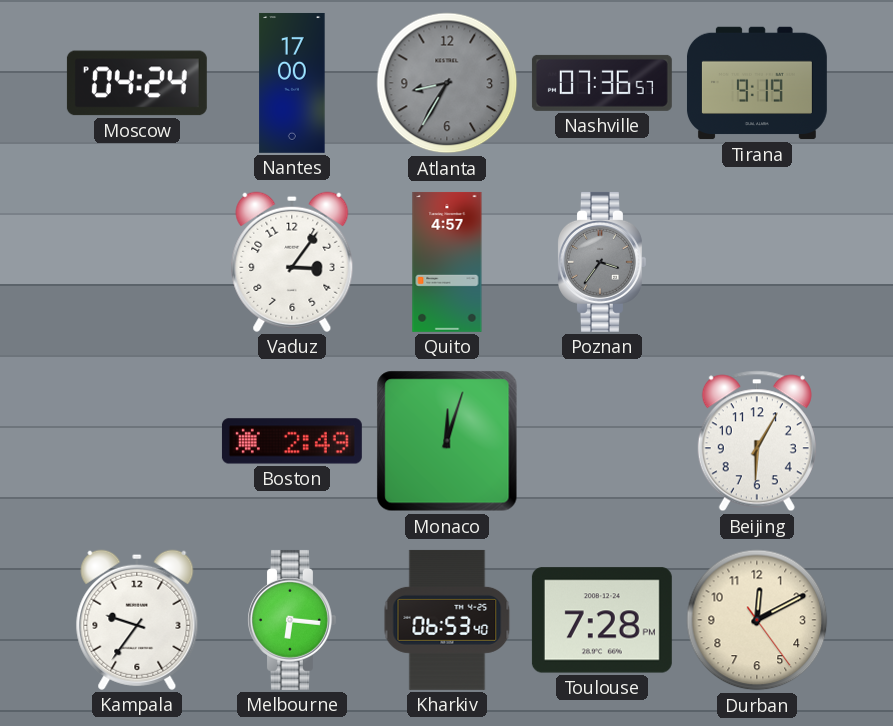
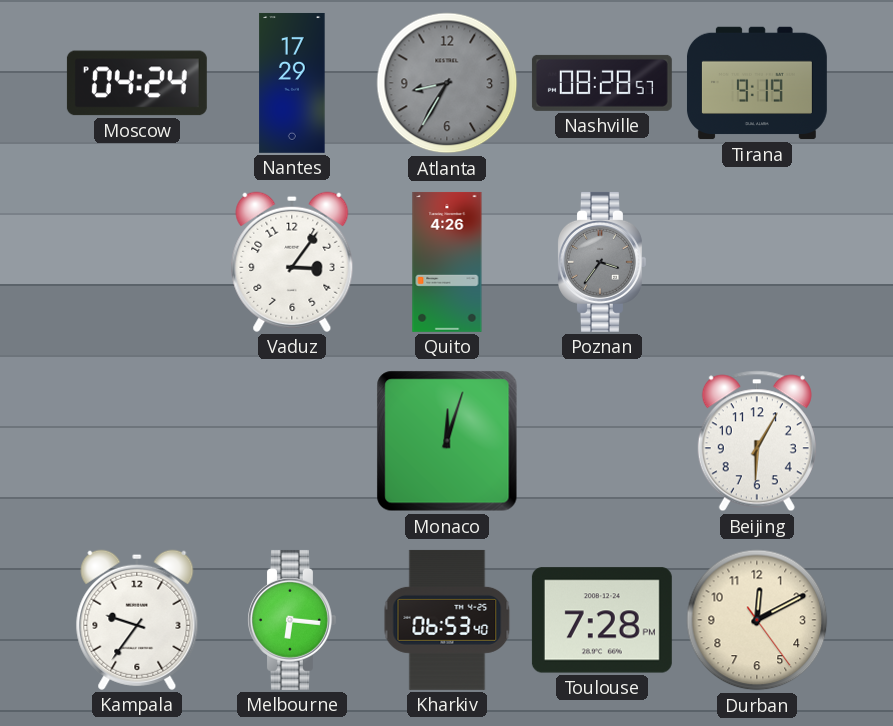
Nantes: 17:00 -> 17:29
Nashville: 07:36 -> 08:28
Quito: 4:57 -> 4:26
Boston: 2:49 -> none
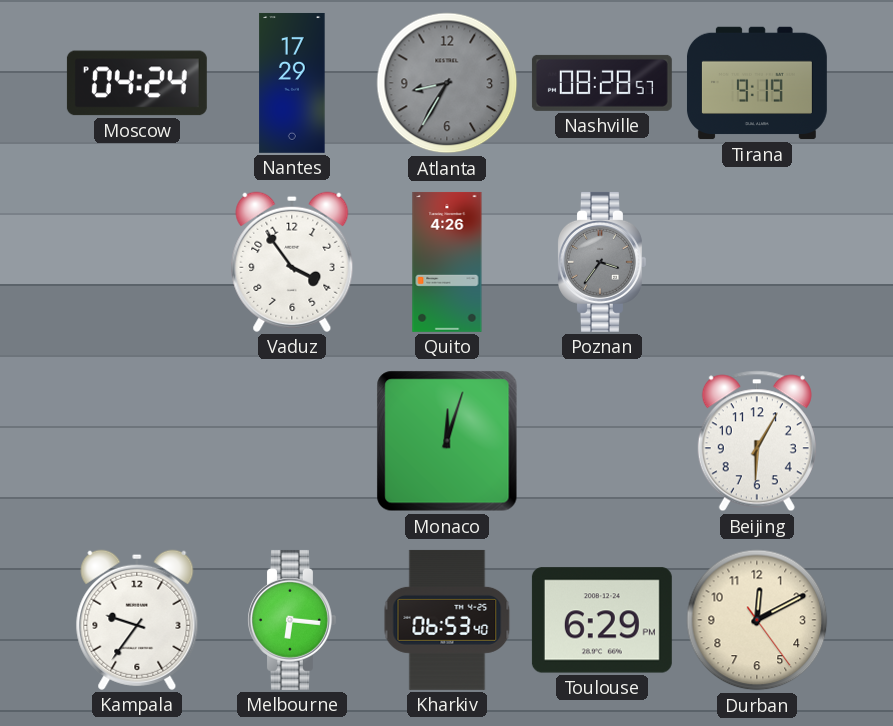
Vaduz: 3:06 -> 3:54
Toulouse: 7:28 -> 6:29
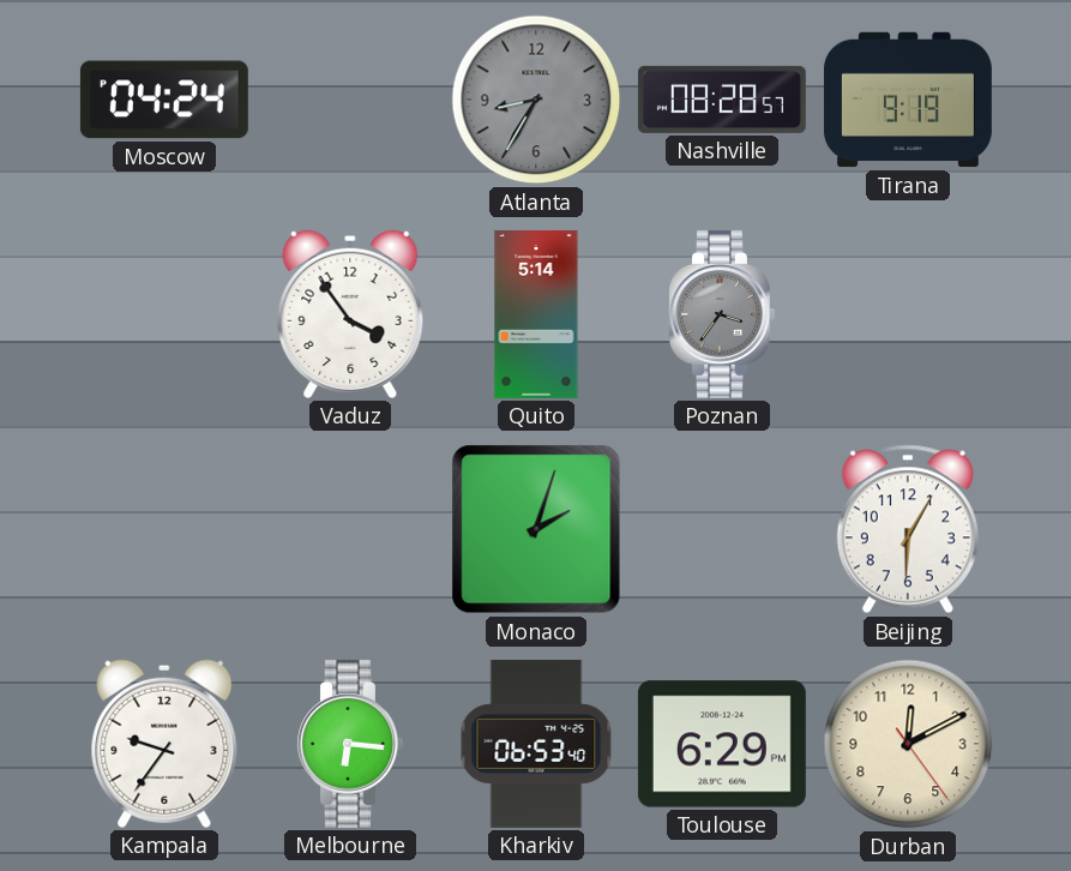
Nantes: 17:29 -> none
Quito: 4:26 -> 5:14
Monaco: 12:03 -> 2:03
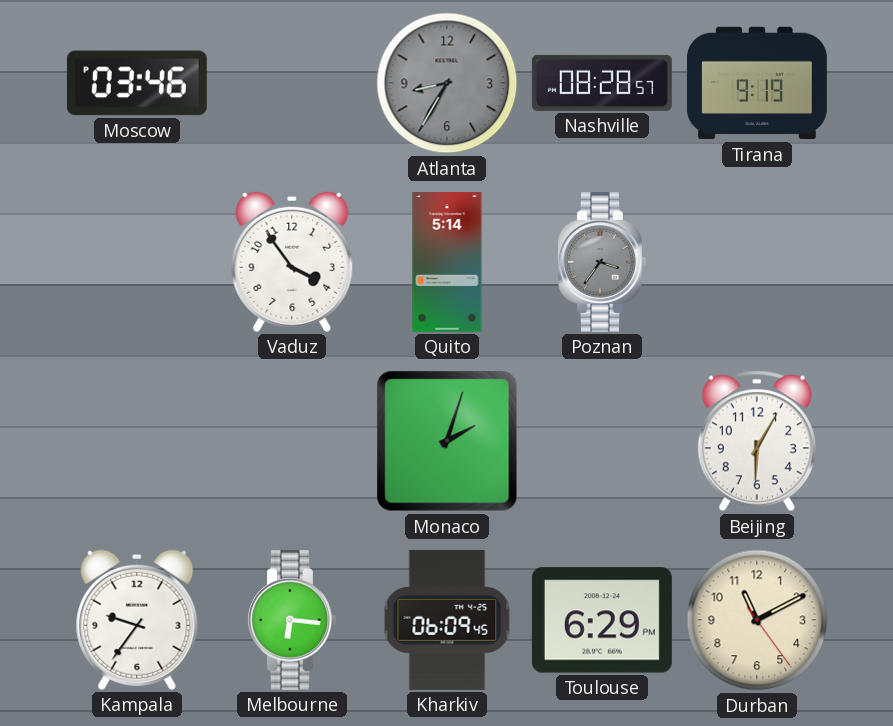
Moscow: 04:24 -> 03:46
Kharkiv: 06:53 -> 06:09
Durban: 12:10 -> 11:10
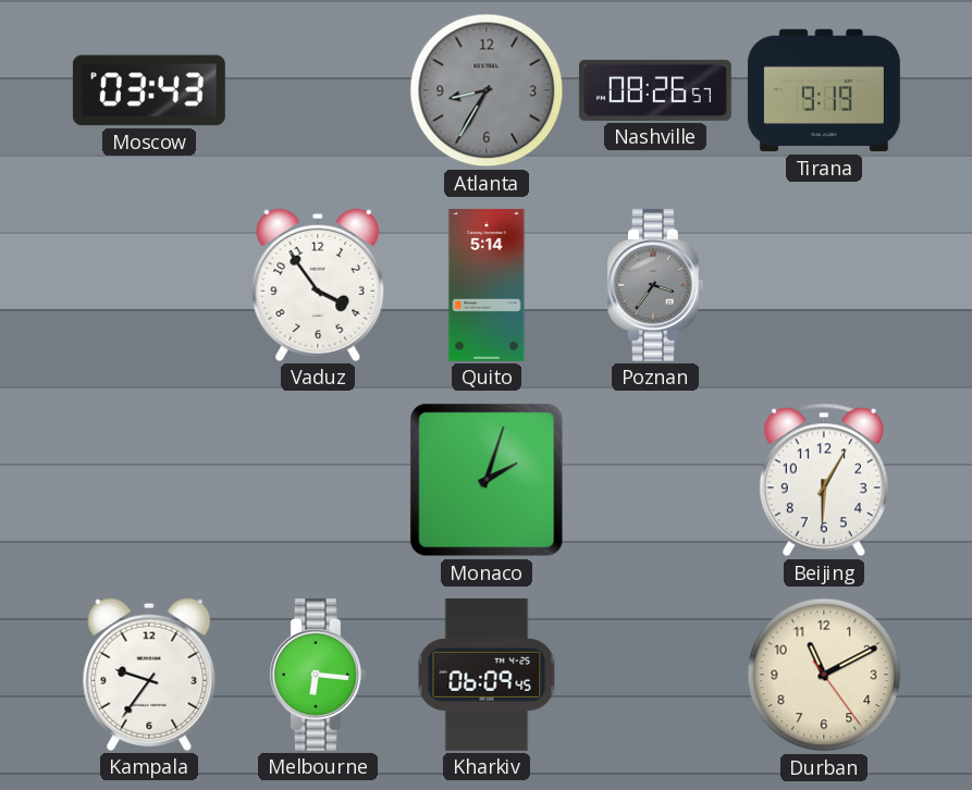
Moscow: 03:46 -> 03:43
Nashville: 08:28 -> 08:26
Toulouse: 6:29 -> none
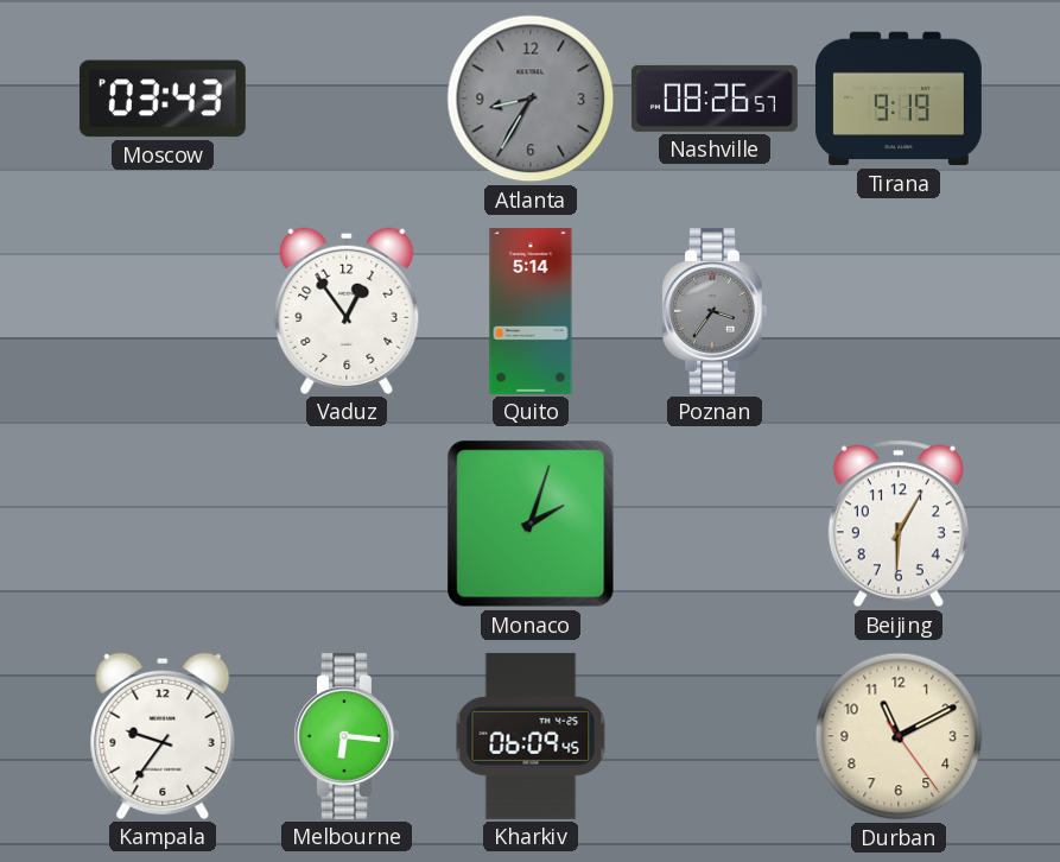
Vaduz: 3:54 -> 12:54
